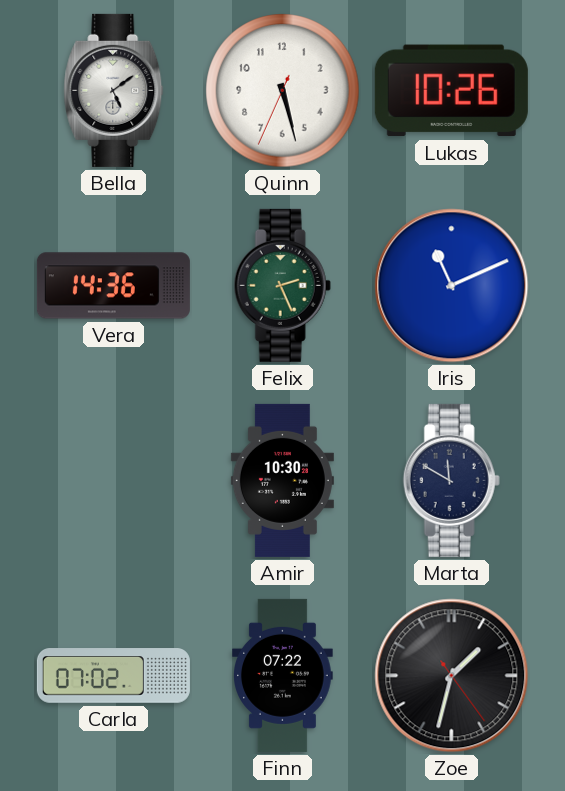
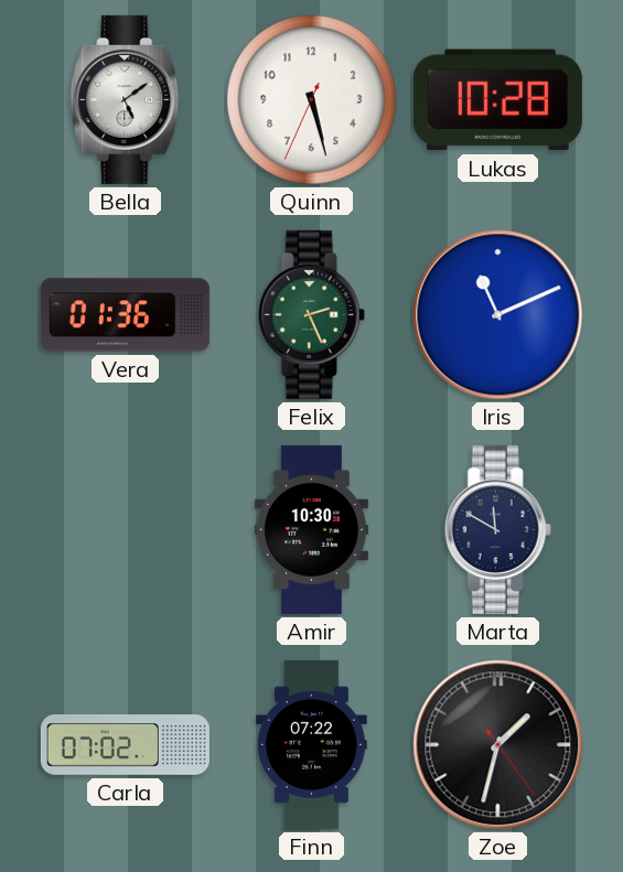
Lukas: 10:26 -> 10:28
Vera: 14:36 -> 01:36
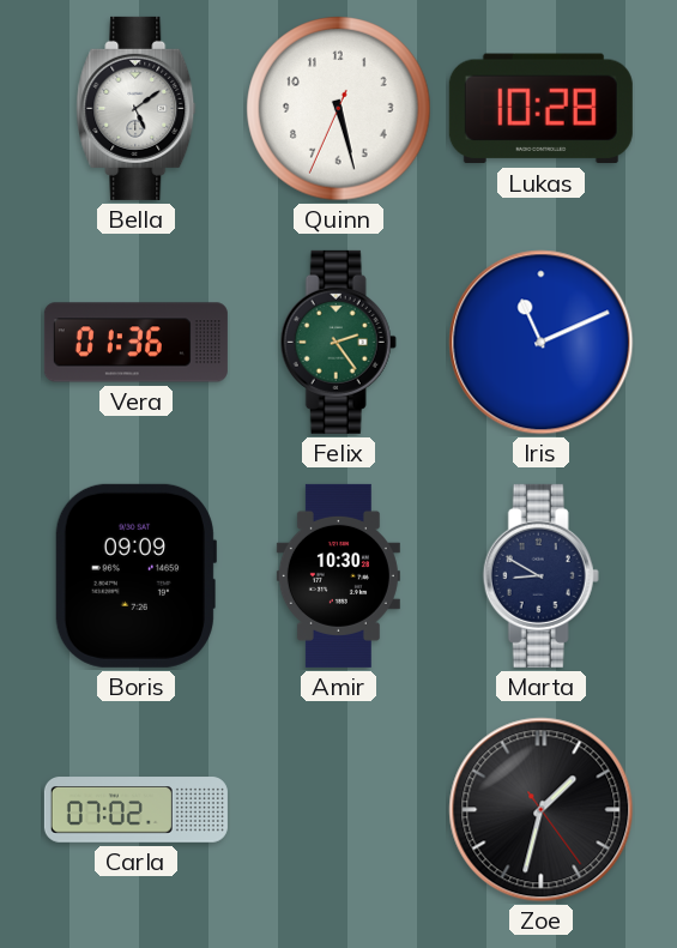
Felix: 2:26 -> 2:24
Boris: none -> 09:09
Marta: 11:50 -> 8:50
Finn: 07:22 -> none
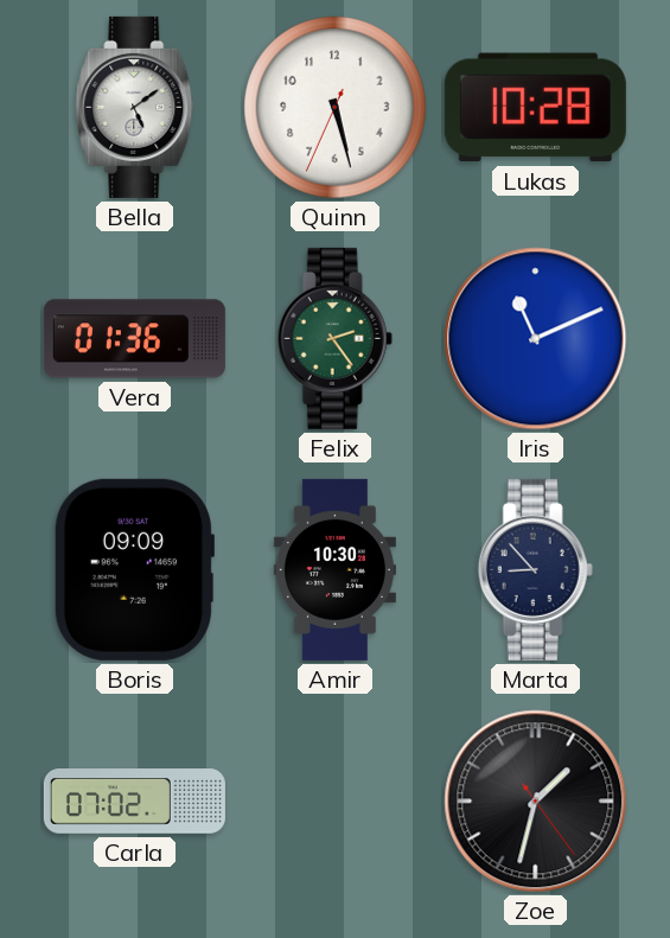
Marta: 8:50 -> 8:53
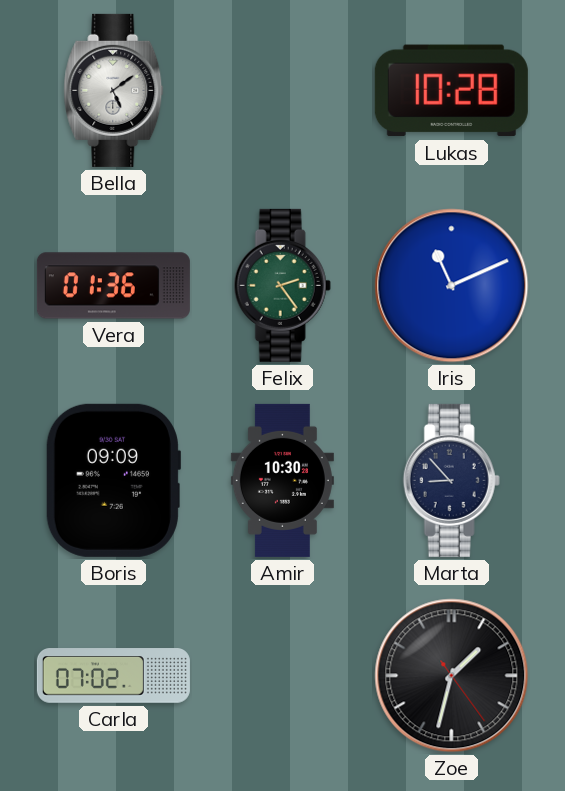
Quinn: 5:27 -> none
